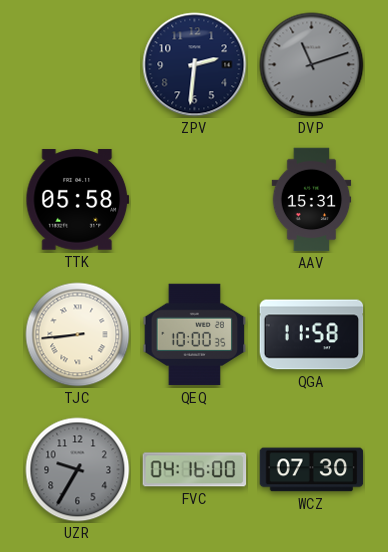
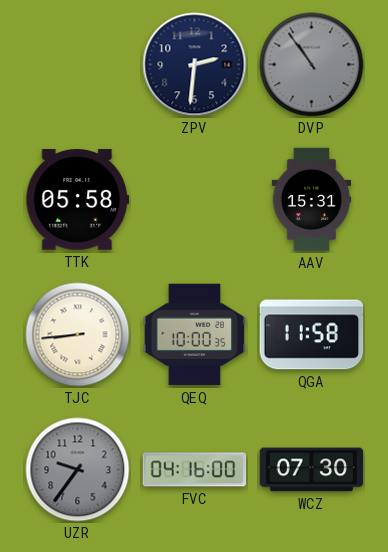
DVP: 11:12 -> 10:54
UZR: 9:35 -> 9:36
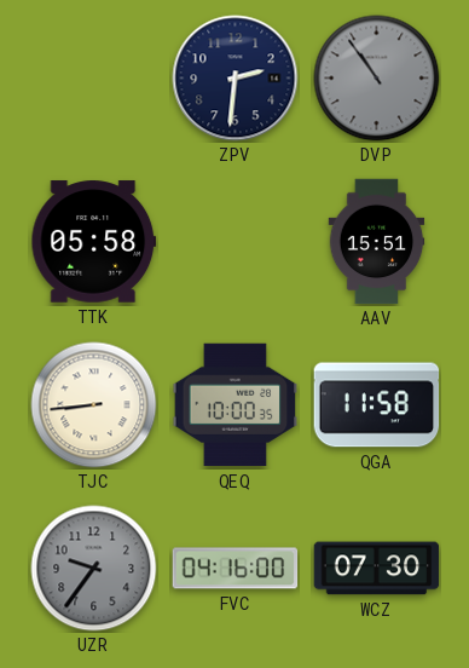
AAV: 15:31 -> 15:51
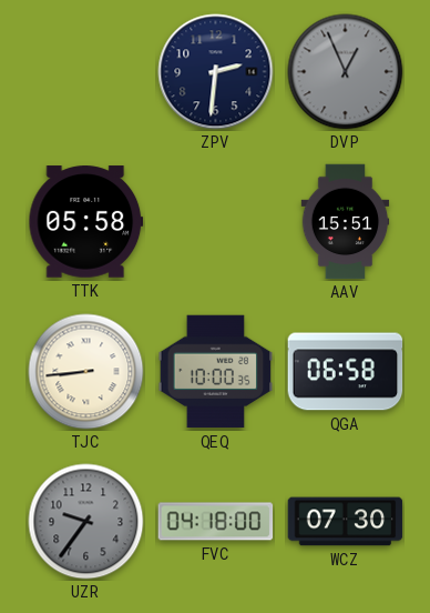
DVP: 10:54 -> 12:56
QGA: 11:58 -> 06:58
FVC: 04:16 -> 04:18
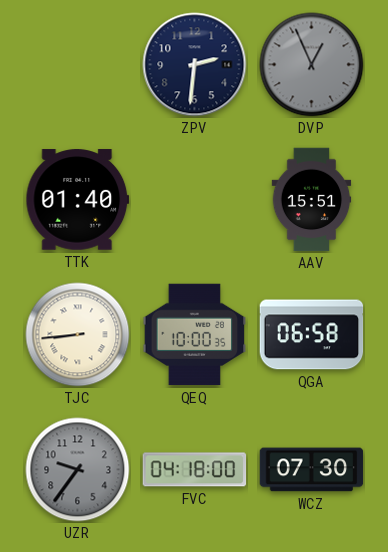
TTK: 05:58 -> 01:40
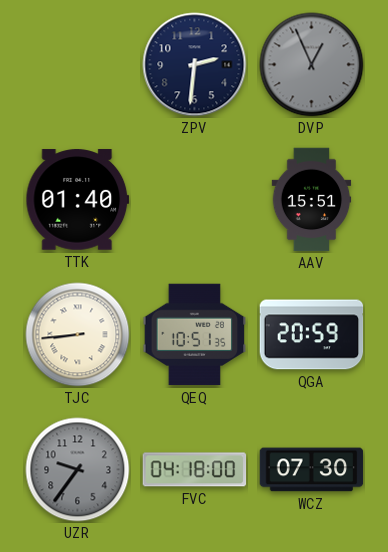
QEQ: 10:00 -> 10:51
QGA: 06:58 -> 20:59
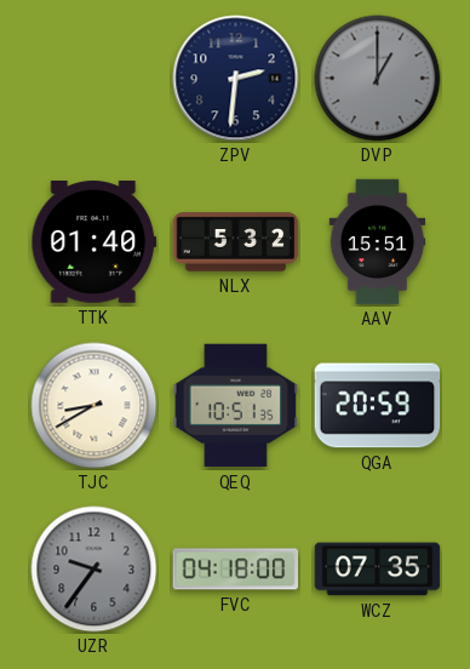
DVP: 12:56 -> 1:00
NLX: none -> 5:32
TJC: 8:44 -> 8:40
WCZ: 07:30 -> 07:35
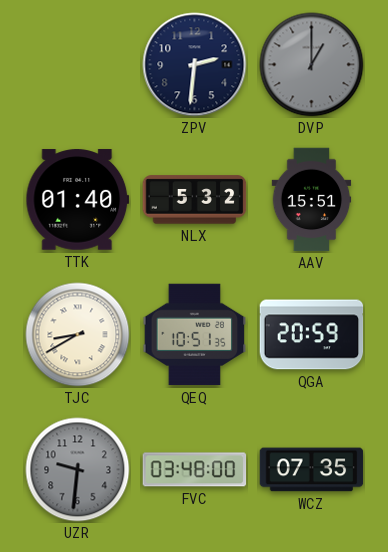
UZR: 9:36 -> 9:31
FVC: 04:18 -> 03:48
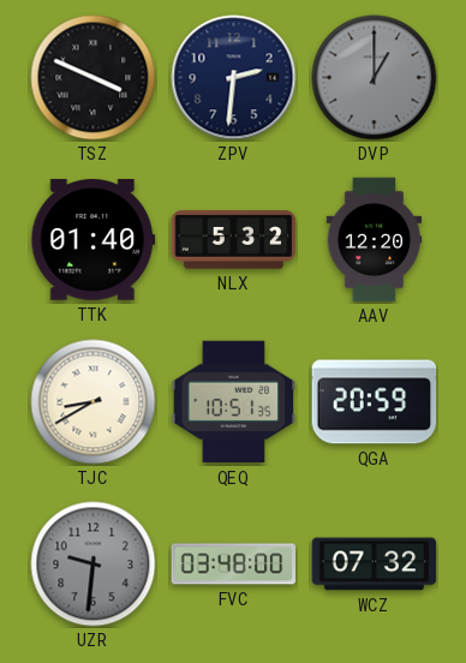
TSZ: none -> 3:49
AAV: 15:51 -> 12:20
WCZ: 07:35 -> 07:32
